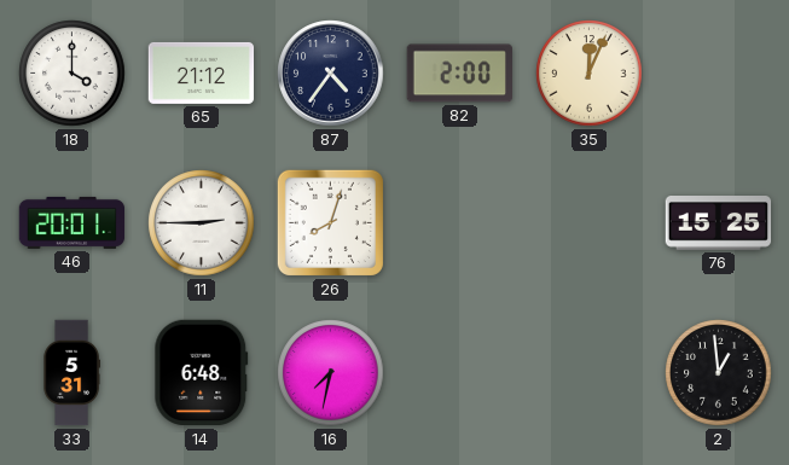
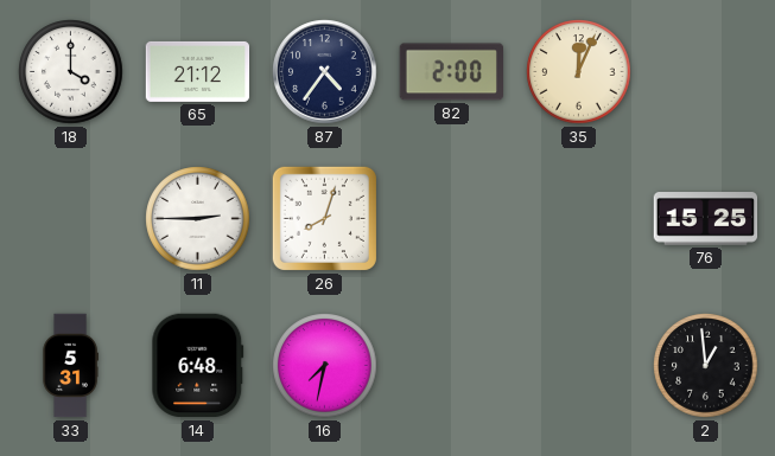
46: 20:01 -> none
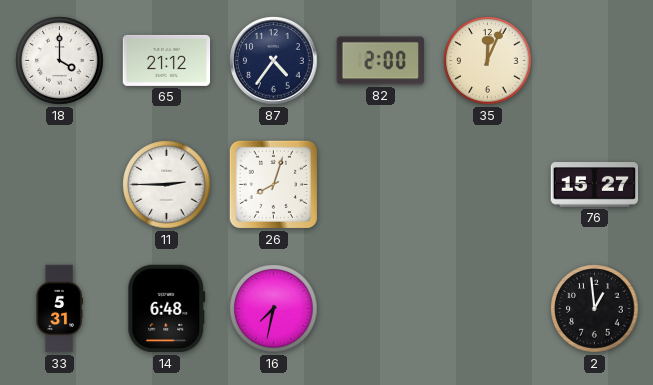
76: 15:25 -> 15:27
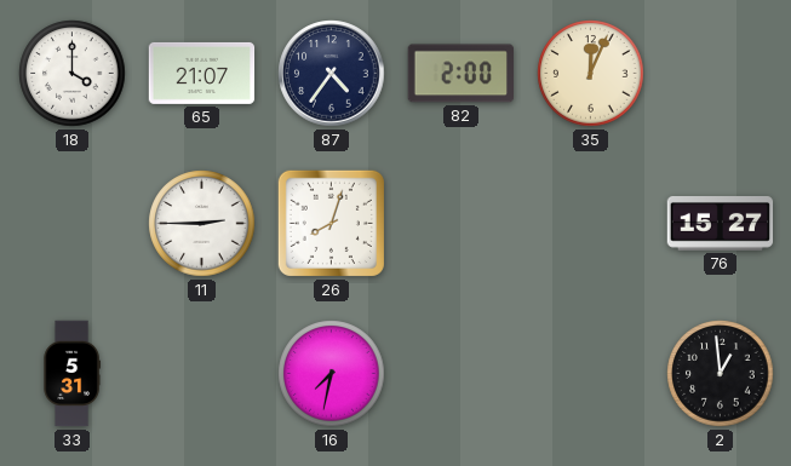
65: 21:12 -> 21:07
14: 6:48 -> none
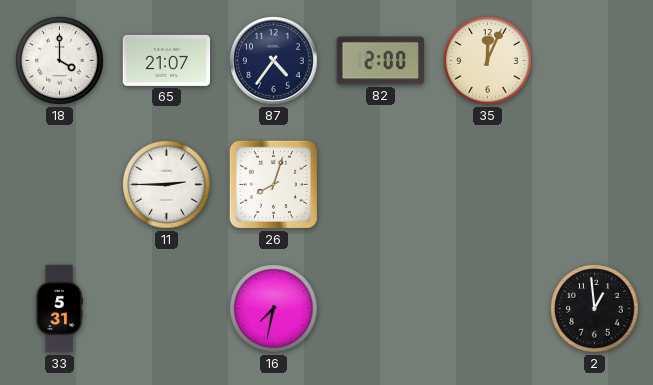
76: 15:27 -> none
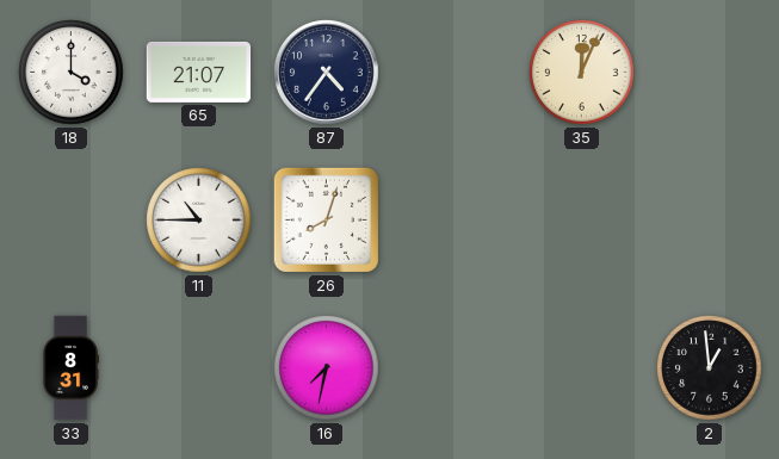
82: 2:00 -> none
11: 2:45 -> 10:45
33: 5:31 -> 8:31
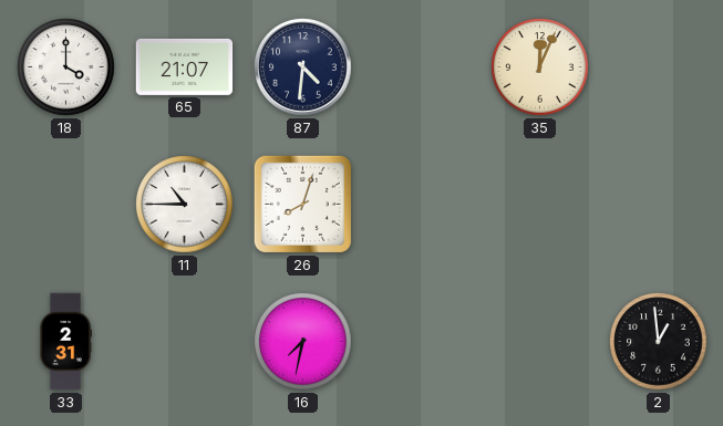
87: 4:36 -> 4:31
33: 8:31 -> 2:31
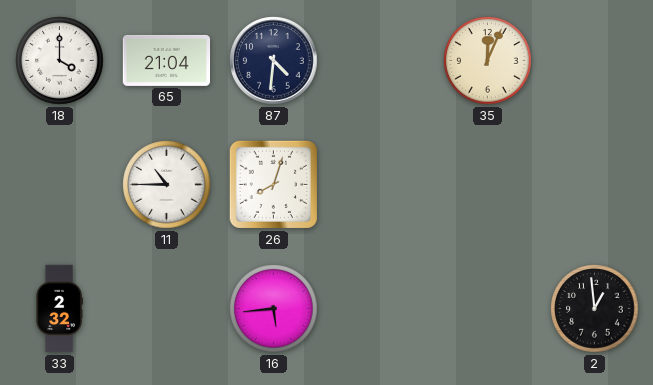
65: 21:07 -> 21:04
33: 2:31 -> 2:32
16: 7:32 -> 5:44
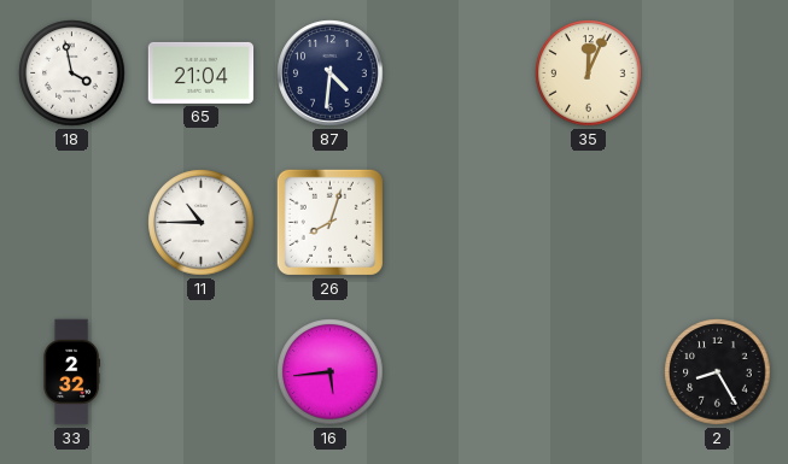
18: 4:00 -> 3:58
2: 12:59 -> 8:25
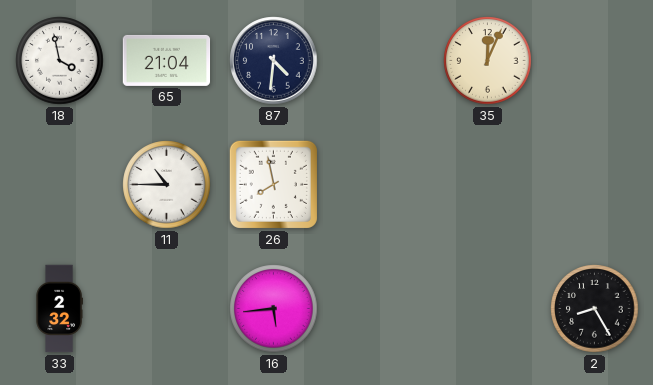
26: 8:03 -> 7:58
